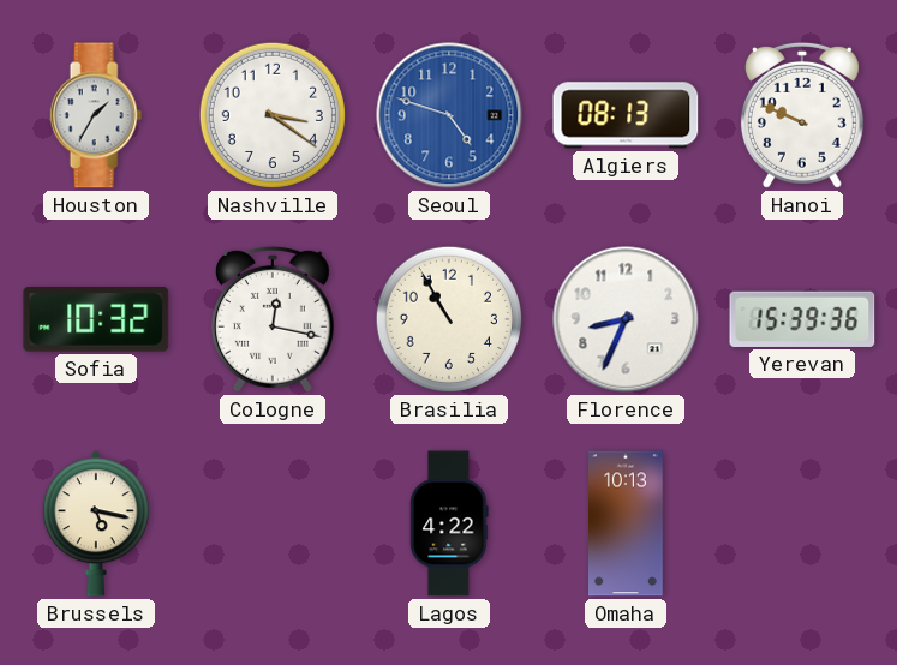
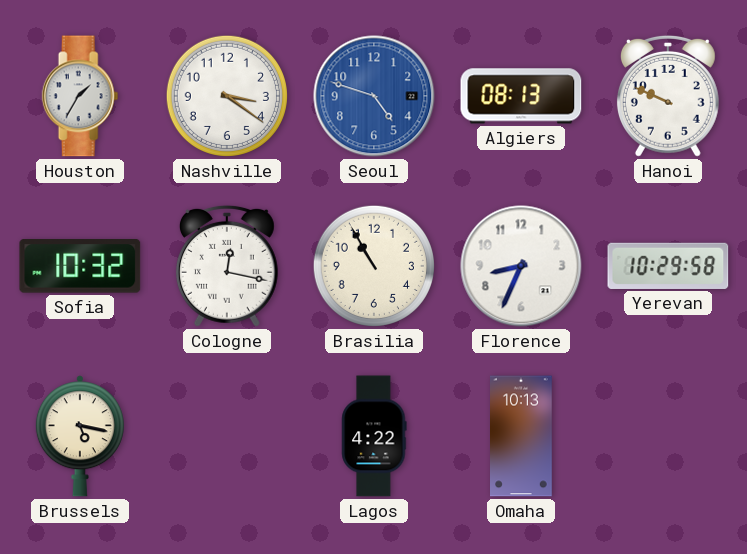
Yerevan: 15:39 -> 10:29
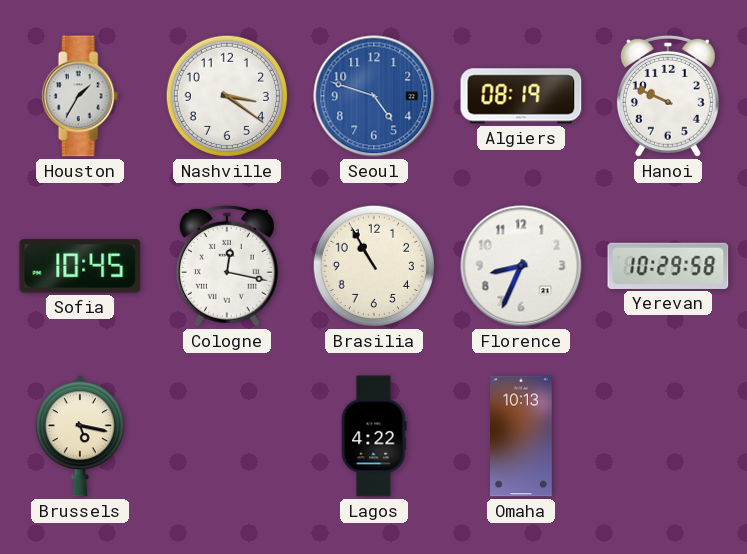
Algiers: 08:13 -> 08:19
Sofia: 10:32 -> 10:45
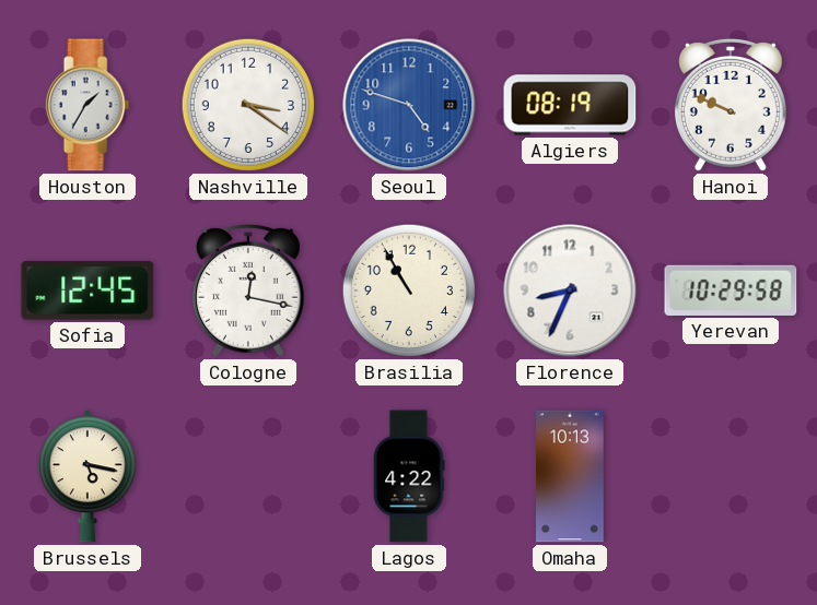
Sofia: 10:45 -> 12:45
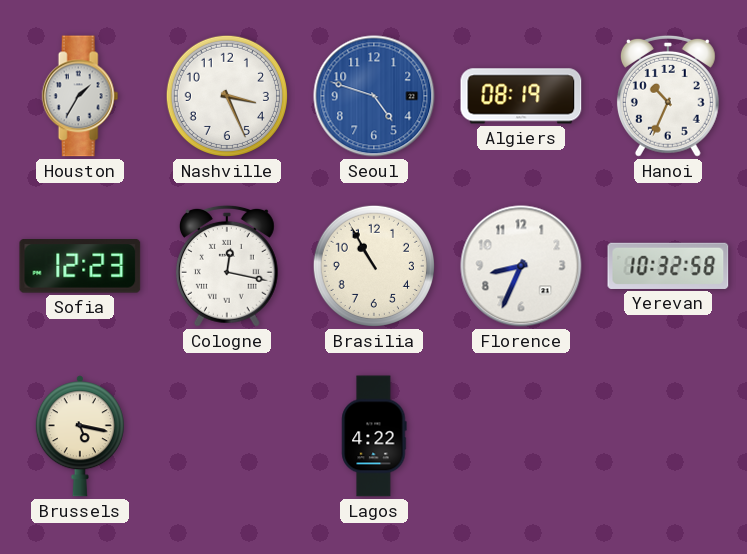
Nashville: 3:21 -> 3:26
Hanoi: 9:49 -> 10:34
Sofia: 12:45 -> 12:23
Yerevan: 10:29 -> 10:32
Omaha: 10:13 -> none
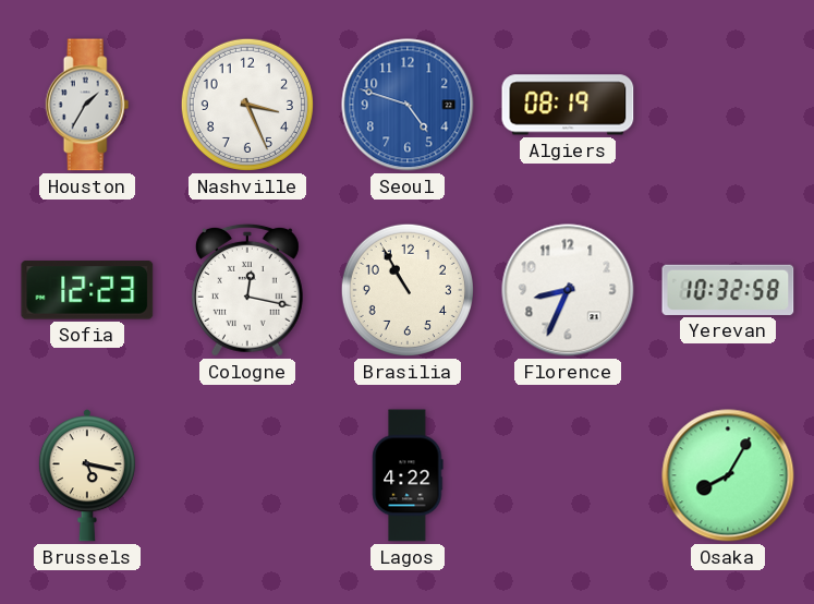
Hanoi: 10:34 -> none
Osaka: none -> 8:05
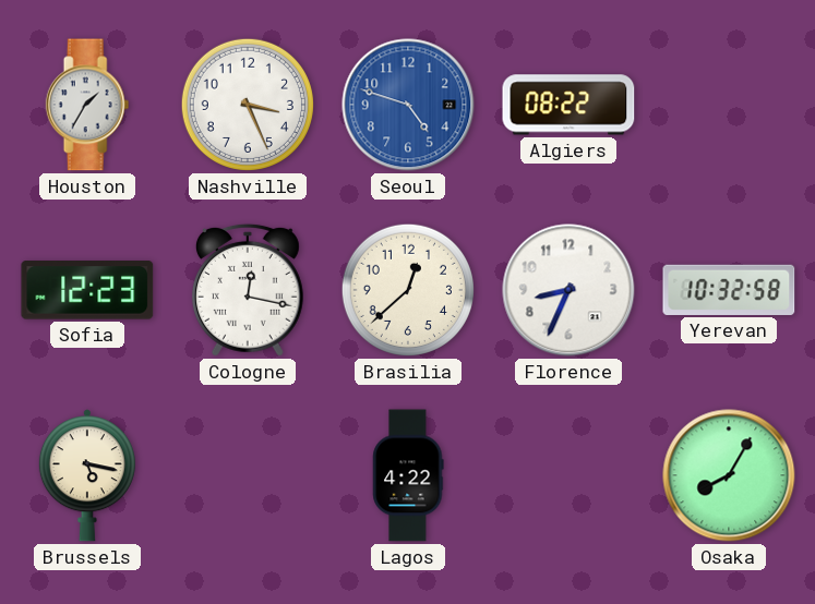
Algiers: 08:19 -> 08:22
Brasilia: 10:55 -> 12:38
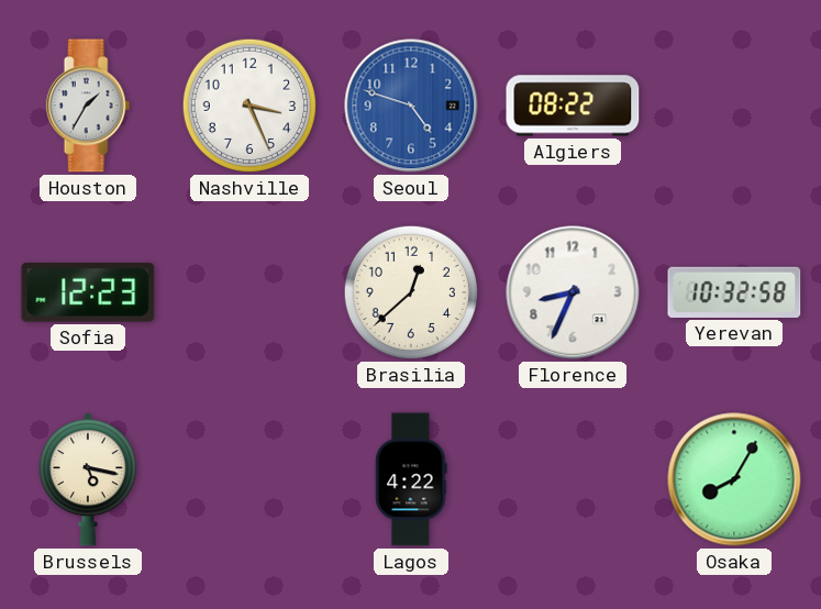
Cologne: 12:17 -> none
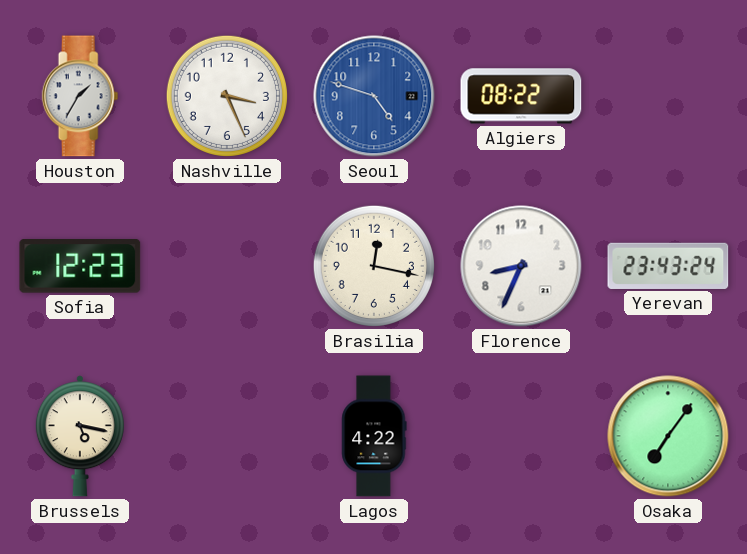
Brasilia: 12:38 -> 12:17
Yerevan: 10:32 -> 23:43
Osaka: 8:05 -> 7:06
